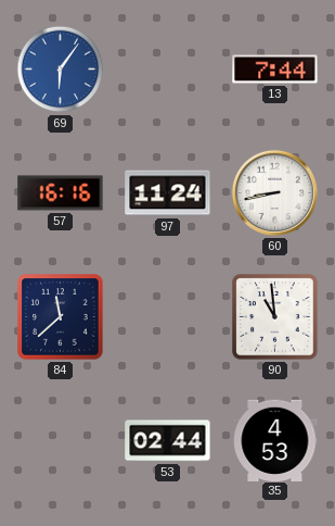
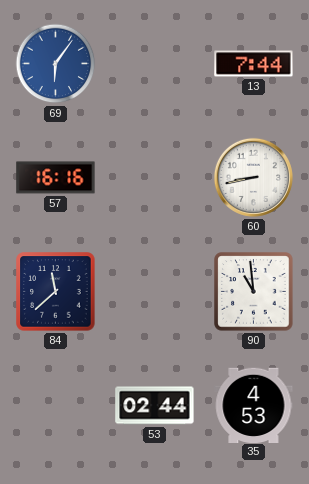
97: 11:24 -> none
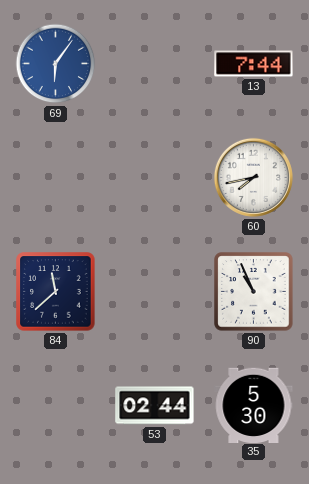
57: 16:16 -> none
60: 8:43 -> 7:43
90: 10:59 -> 10:56
35: 4:53 -> 5:30
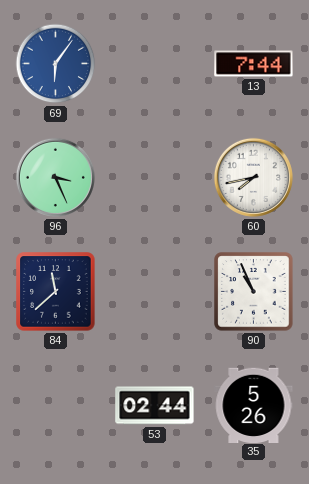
96: none -> 3:26
35: 5:30 -> 5:26
